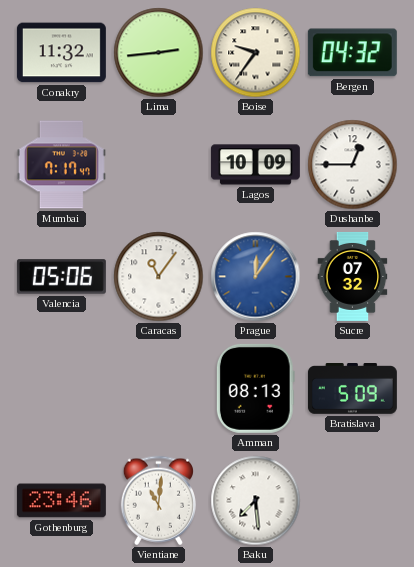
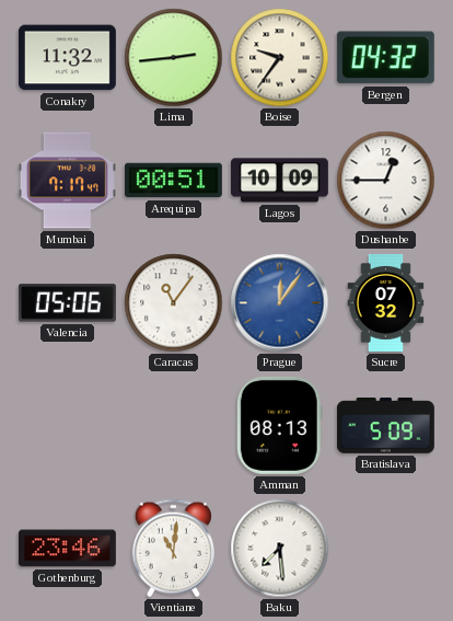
Arequipa: none -> 00:51
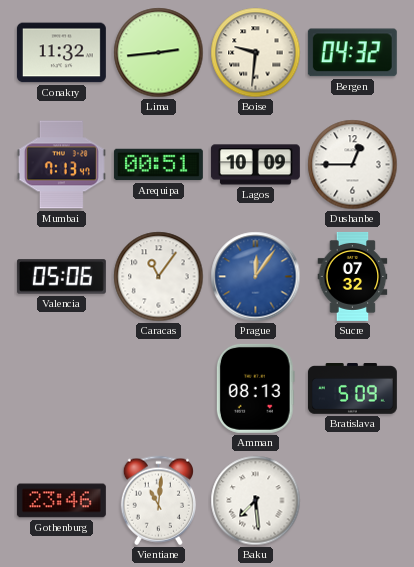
Boise: 9:36 -> 9:31
Mumbai: 7:17 -> 7:13
